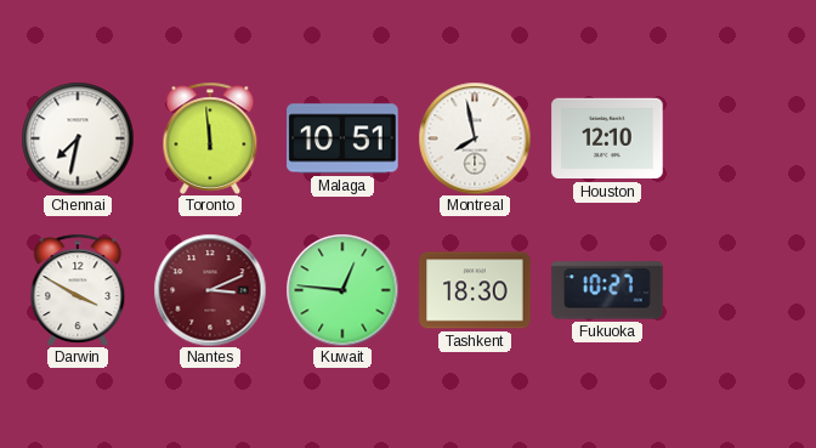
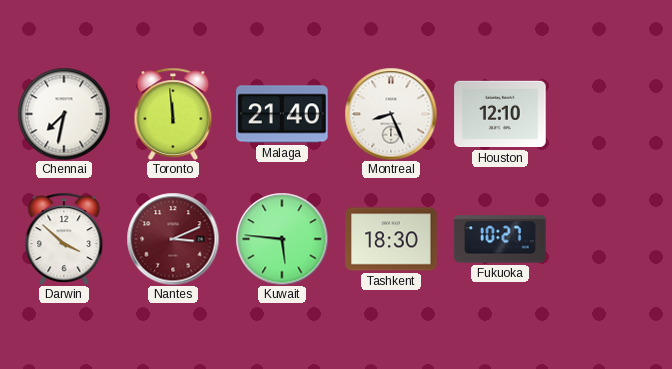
Malaga: 10:51 -> 21:40
Montreal: 7:58 -> 8:26
Darwin: 3:50 -> 3:52
Kuwait: 12:46 -> 5:46
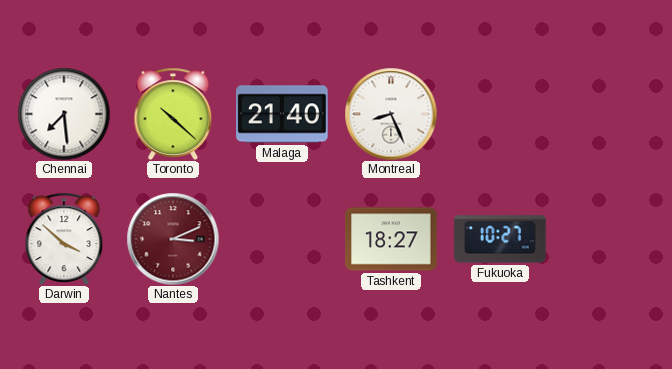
Chennai: 7:32 -> 7:29
Toronto: 11:59 -> 10:22
Houston: 12:10 -> none
Kuwait: 5:46 -> none
Tashkent: 18:30 -> 18:27
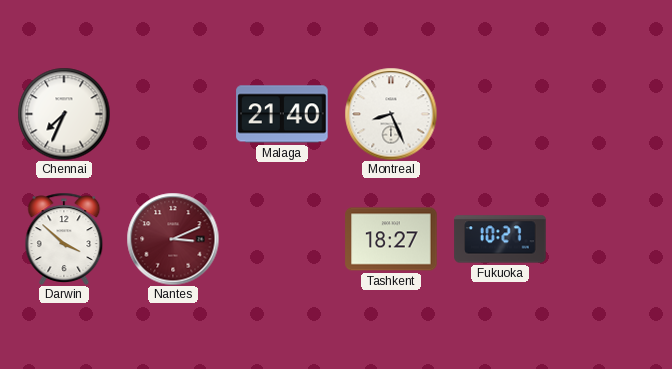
Chennai: 7:29 -> 7:34
Toronto: 10:22 -> none
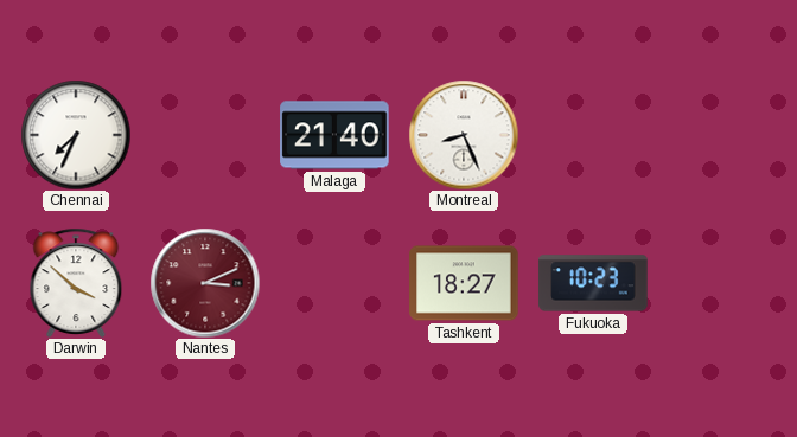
Fukuoka: 10:27 -> 10:23
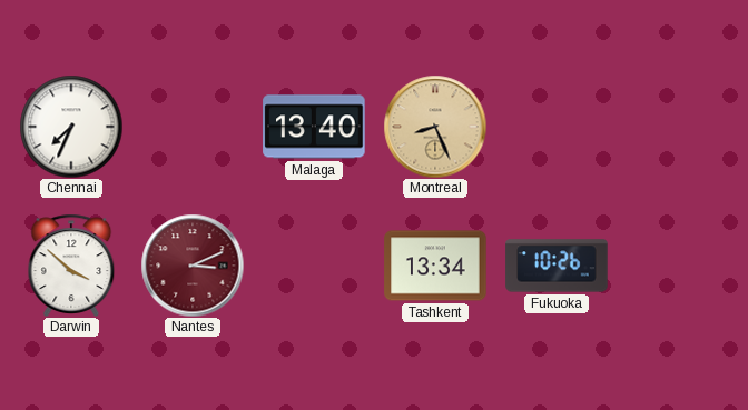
Malaga: 21:40 -> 13:40
Montreal dial: white -> champagne
Tashkent: 18:27 -> 13:34
Fukuoka: 10:23 -> 10:26
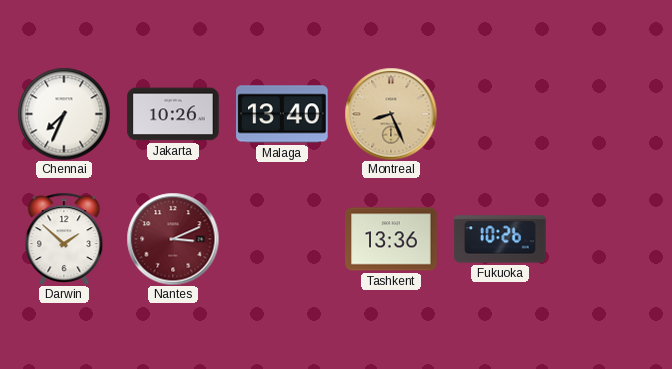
Jakarta: none -> 10:26
Darwin: 3:52 -> 1:52
Tashkent: 13:34 -> 13:36
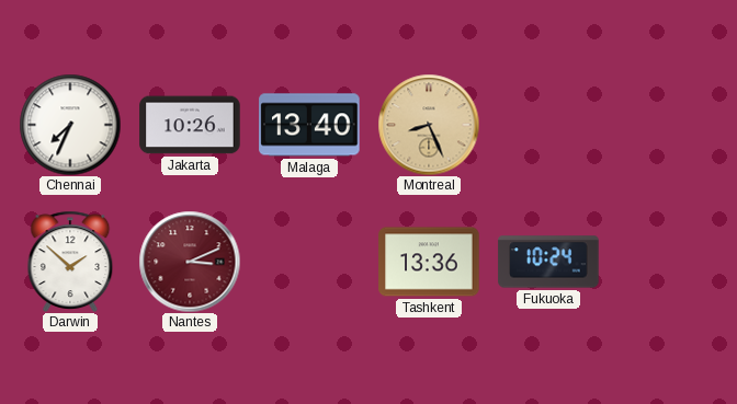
Fukuoka: 10:26 -> 10:24
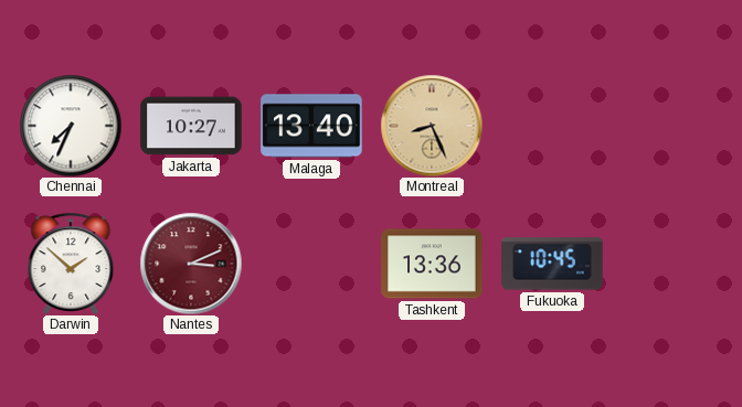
Jakarta: 10:26 -> 10:27
Fukuoka: 10:24 -> 10:45
